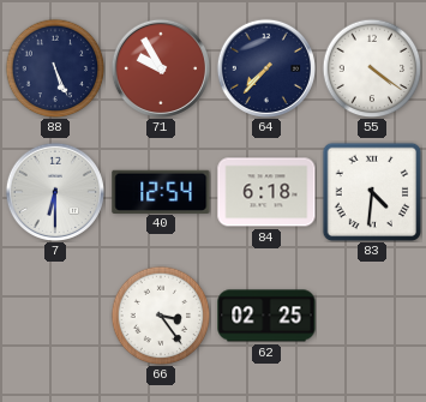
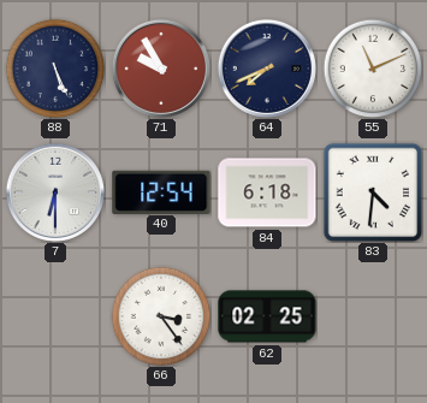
64: 7:37 -> 7:41
55: 4:21 -> 11:11
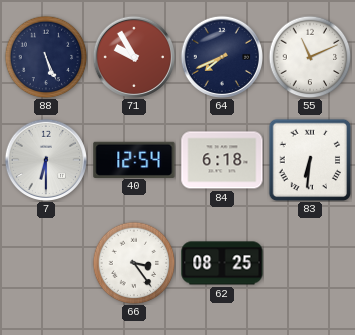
83: 4:31 -> 6:31
62: 02:25 -> 08:25
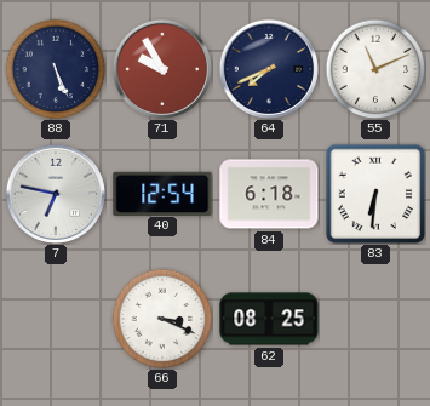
7: 6:30 -> 6:47
66: 3:24 -> 3:19
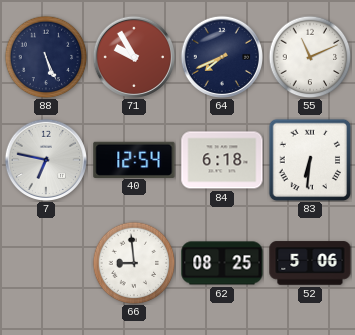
66: 3:19 -> 8:59
52: none -> 5:06
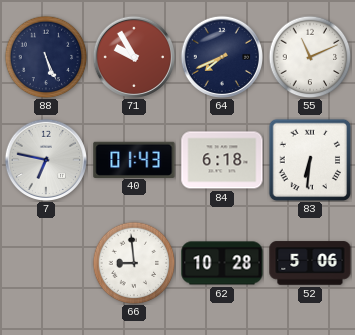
40: 12:54 -> 01:43
62: 08:25 -> 10:28
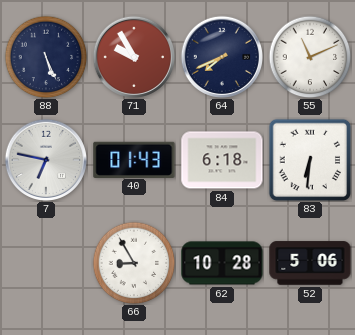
66: 8:59 -> 8:55
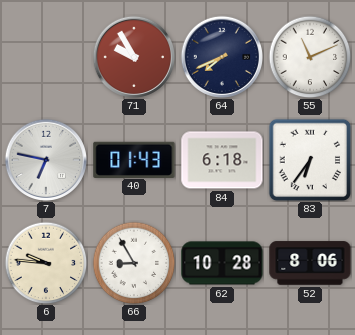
88: 5:26 -> none
83: 6:31 -> 6:36
6: none -> 9:46
52: 5:06 -> 8:06
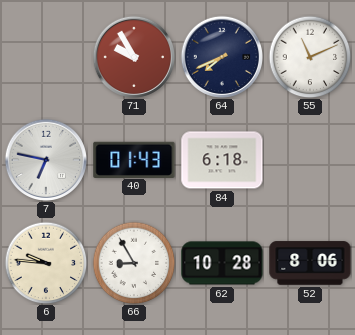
83: 6:36 -> none
